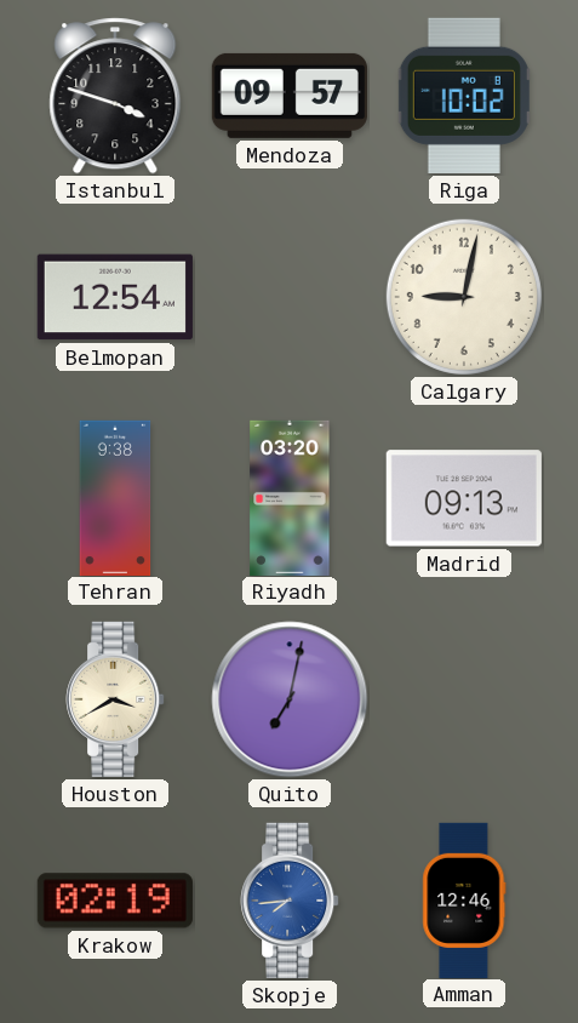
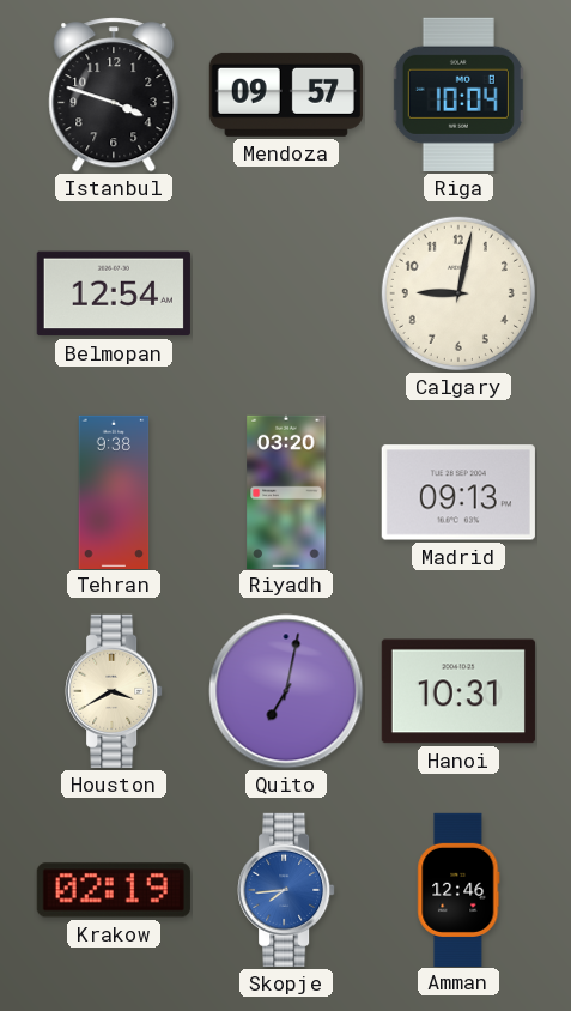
Riga: 10:02 -> 10:04
Hanoi: none -> 10:31
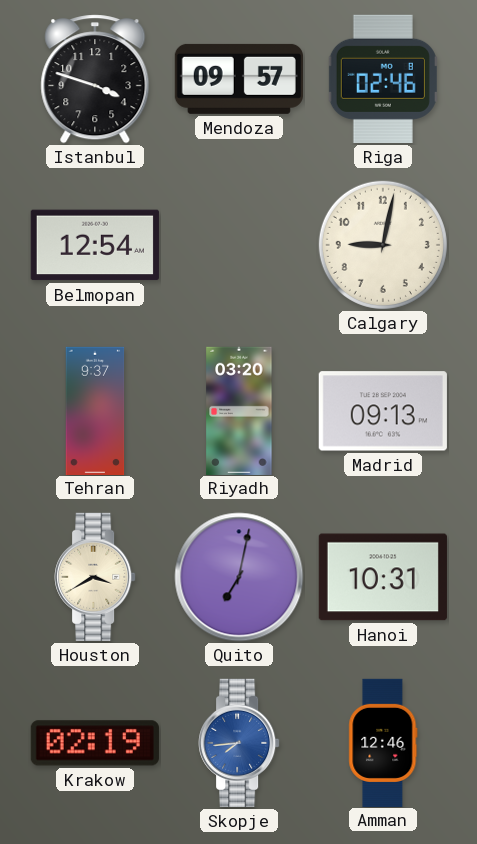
Riga: 10:04 -> 02:46
Tehran: 9:38 -> 9:37
